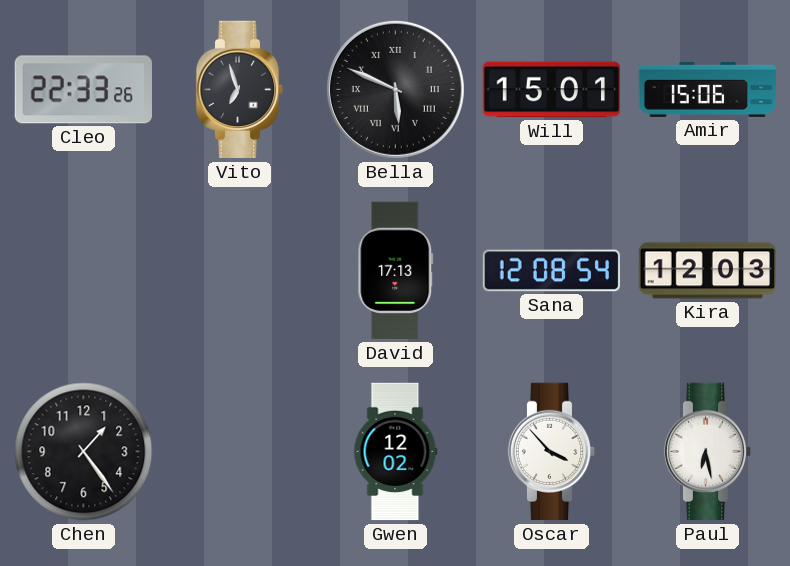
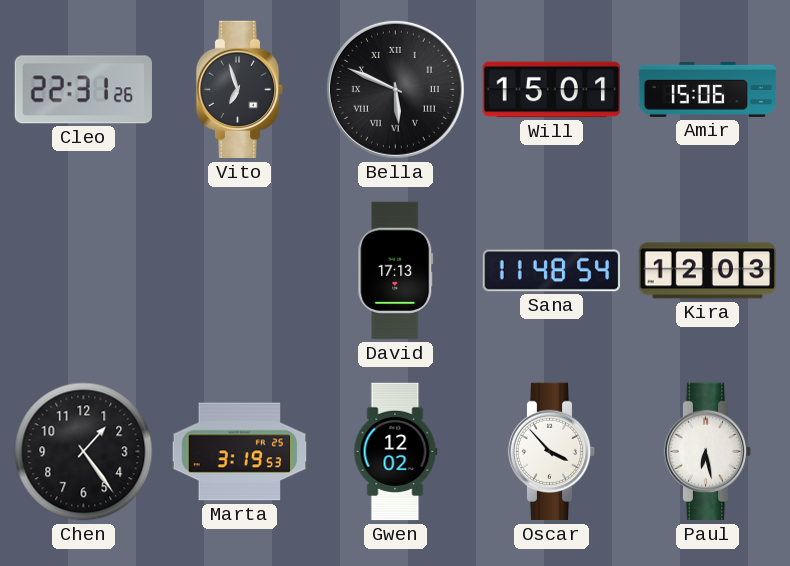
Cleo: 22:33 -> 22:31
Sana: 12:08 -> 11:48
Marta: none -> 3:19
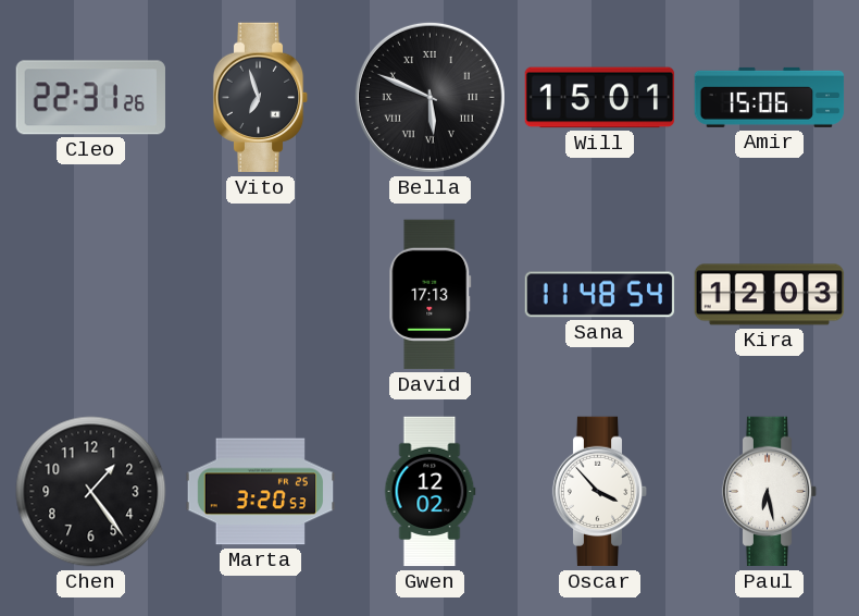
Marta: 3:19 -> 3:20
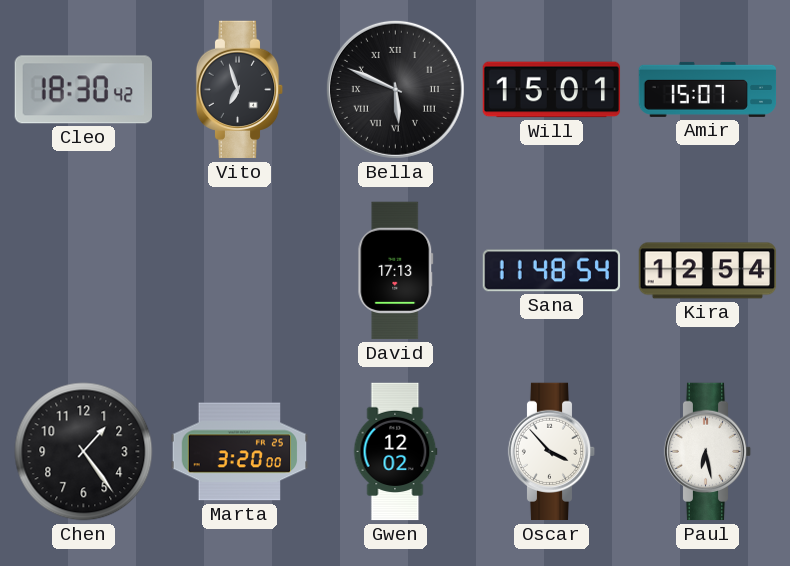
Cleo: 22:31 -> 18:30
Amir: 15:06 -> 15:07
Kira: 12:03 -> 12:54
Marta: 3:20:53 -> 3:20:00
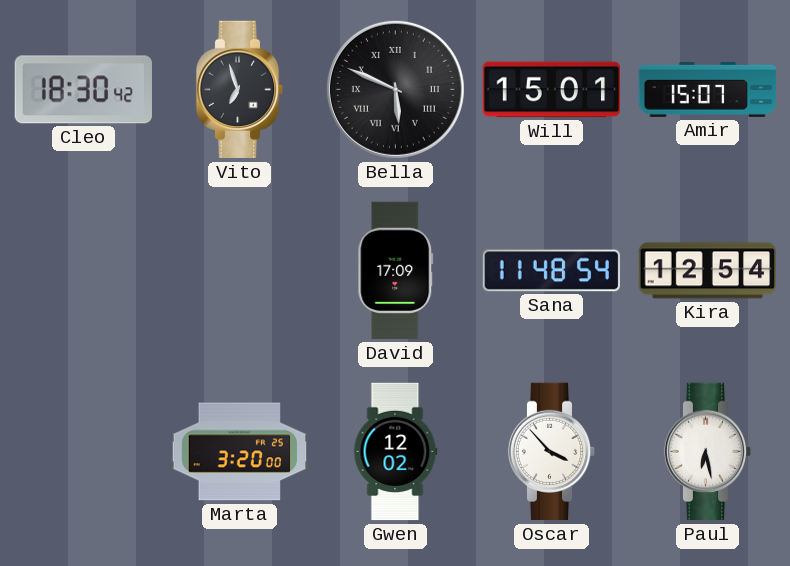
David: 17:13 -> 17:09
Chen: 1:24 -> none
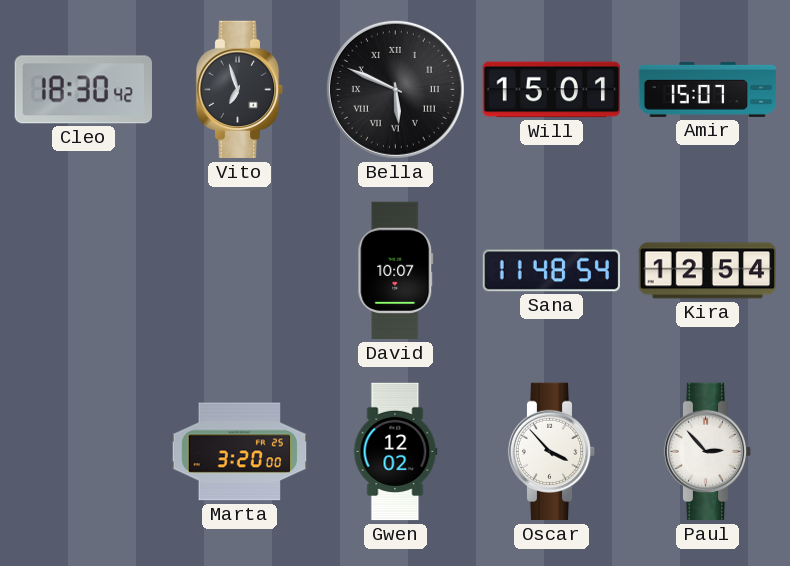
David: 17:09 -> 10:07
Paul: 6:28 -> 2:53
